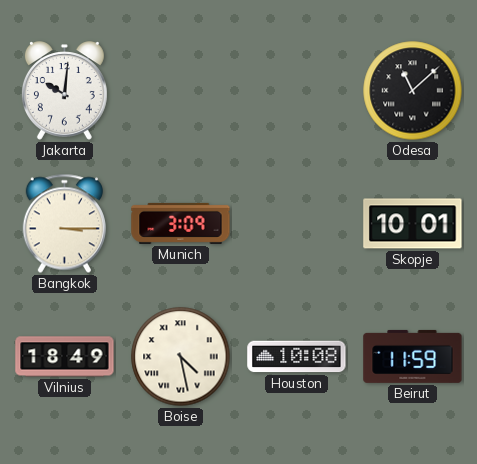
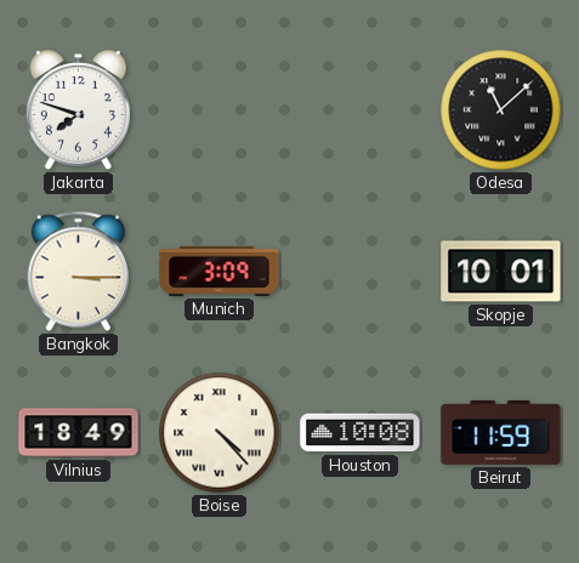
Jakarta: 10:01 -> 7:48
Boise: 4:28 -> 4:23
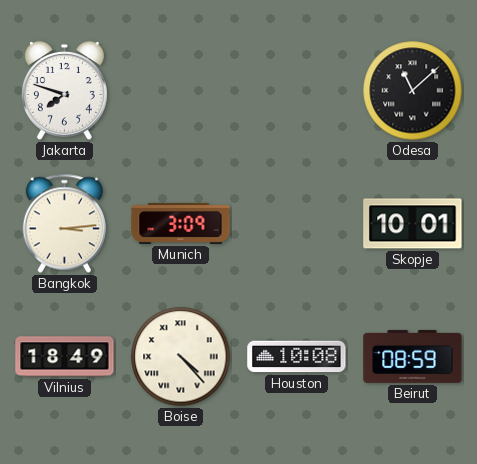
Bangkok: 3:15 -> 3:14
Beirut: 11:59 -> 08:59
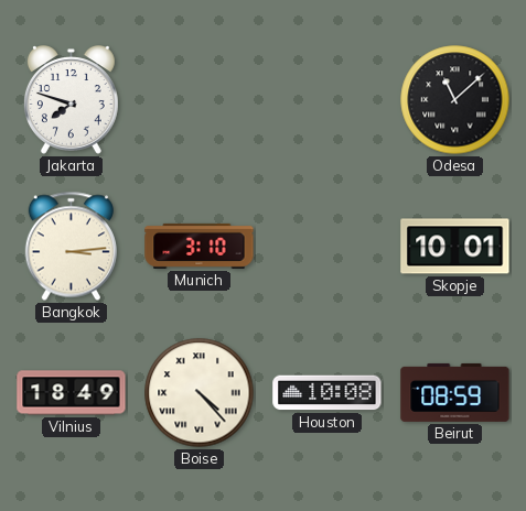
Munich: 3:09 -> 3:10
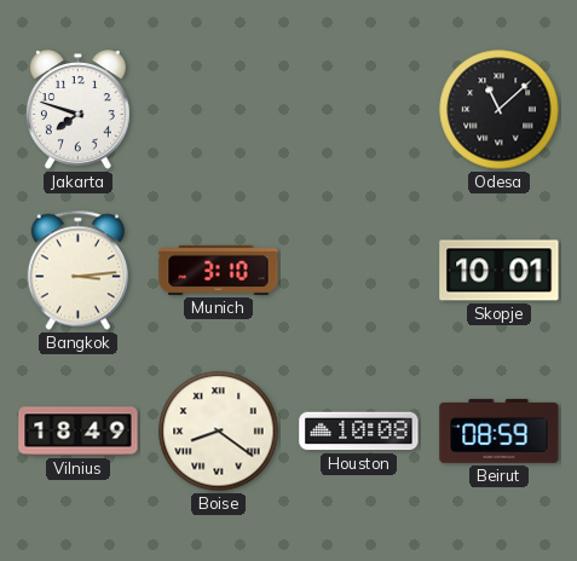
Boise: 4:23 -> 8:21
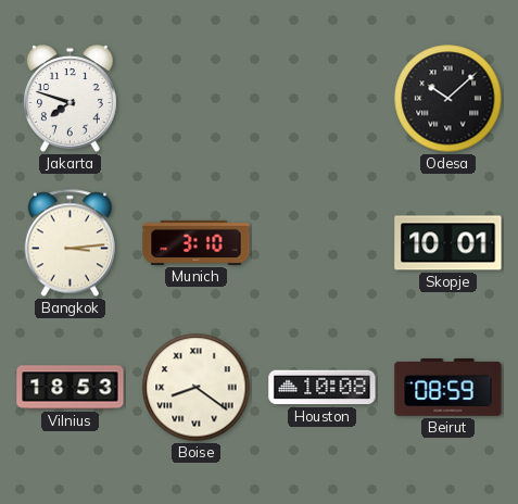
Odesa: 11:08 -> 10:08
Vilnius: 18:49 -> 18:53
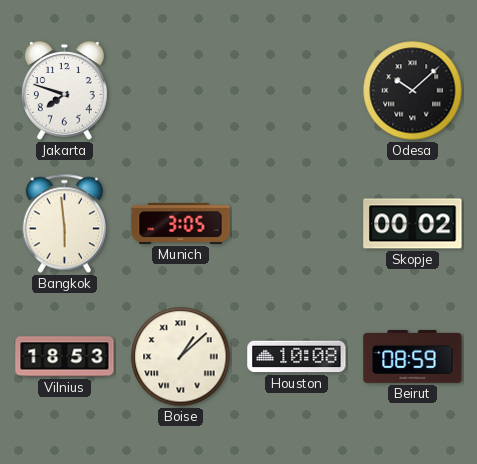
Bangkok: 3:14 -> 5:59
Munich: 3:10 -> 3:05
Skopje: 10:01 -> 00:02
Boise: 8:21 -> 1:08
